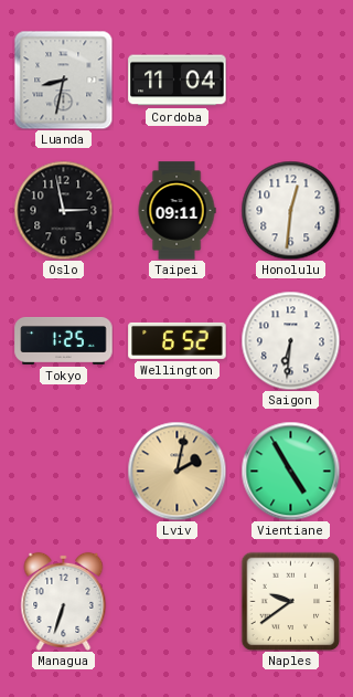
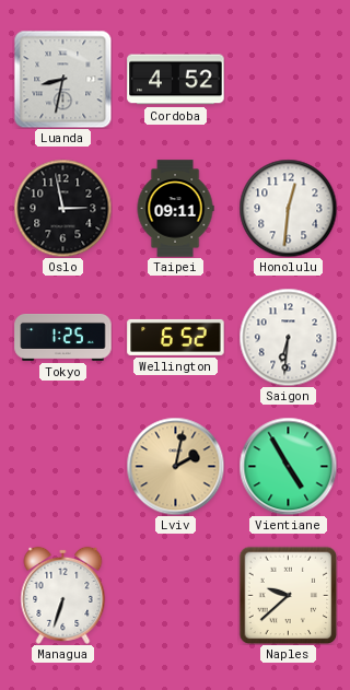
Cordoba: 11:04 -> 4:52
Naples: 9:39 -> 9:38
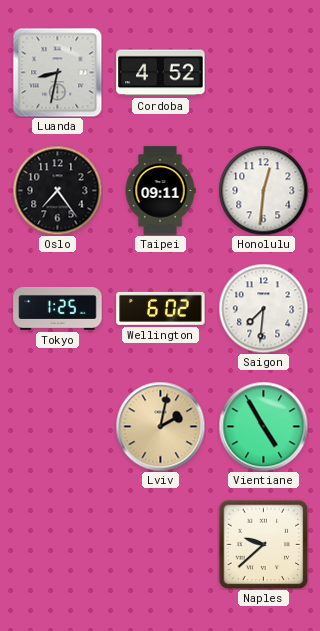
Oslo: 2:58 -> 7:24
Wellington: 6:52 -> 6:02
Saigon: 6:31 -> 7:31
Managua: 6:33 -> none
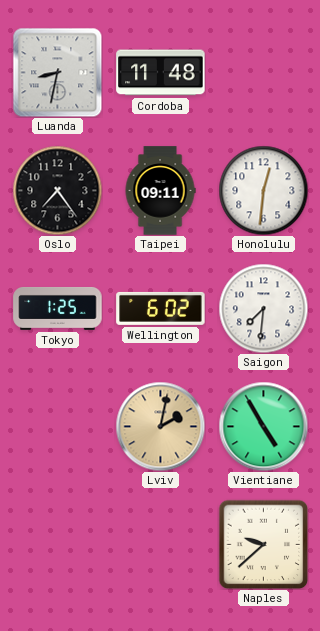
Cordoba: 4:52 -> 11:48
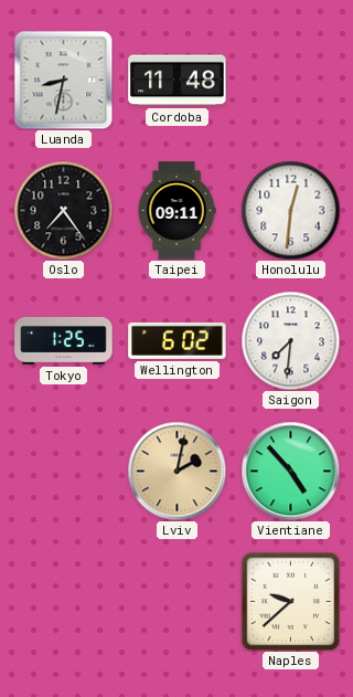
Vientiane: 4:55 -> 4:53
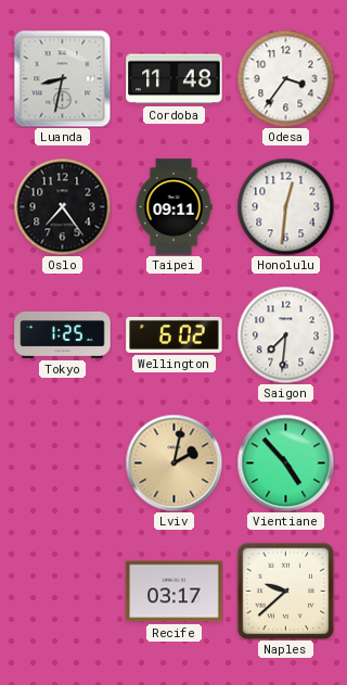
Odesa: none -> 3:36
Recife: none -> 03:17
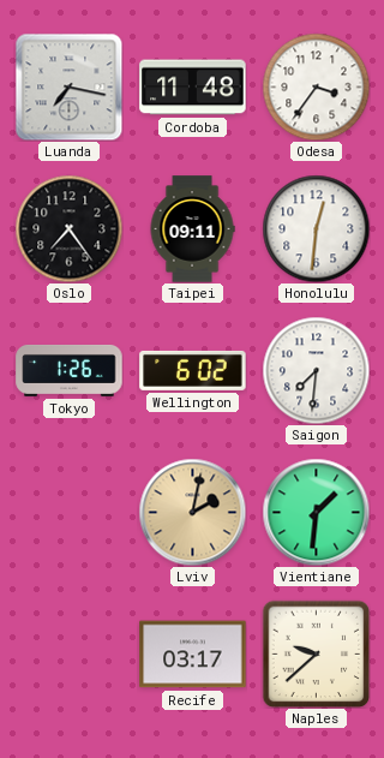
Luanda: 8:32 -> 7:17
Tokyo: 1:25 -> 1:26
Vientiane: 4:53 -> 1:31
